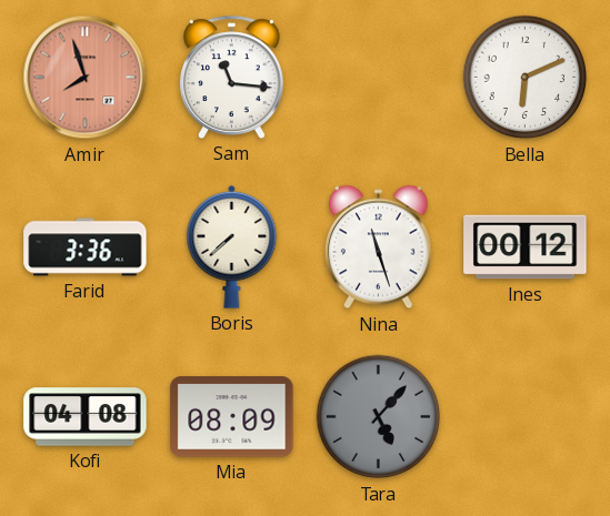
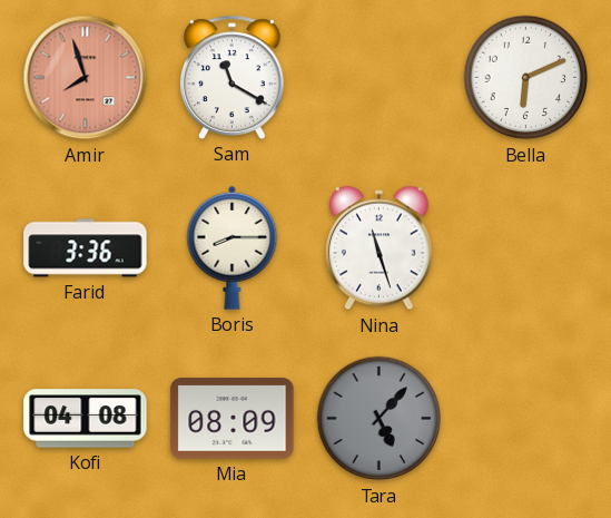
Sam: 11:16 -> 11:20
Boris: 7:38 -> 8:15
Ines: 00:12 -> none
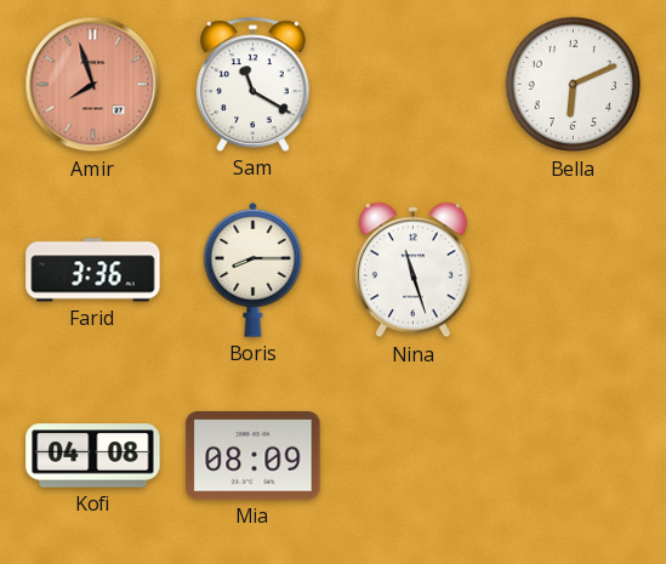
Tara: 5:07 -> none
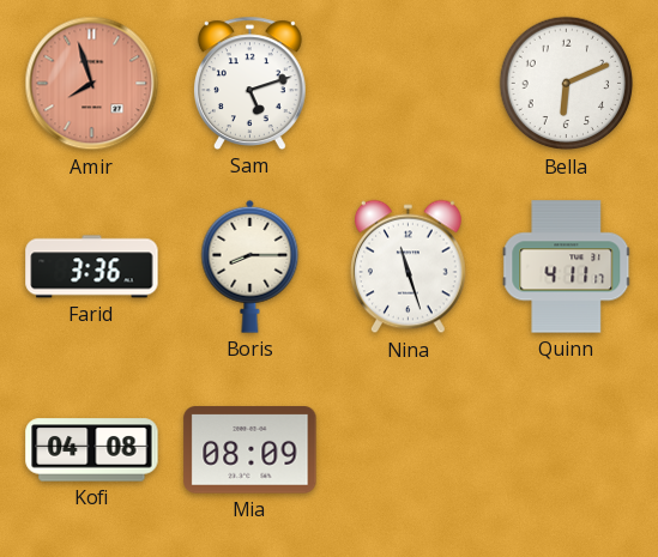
Sam: 11:20 -> 5:12
Quinn: none -> 4:11
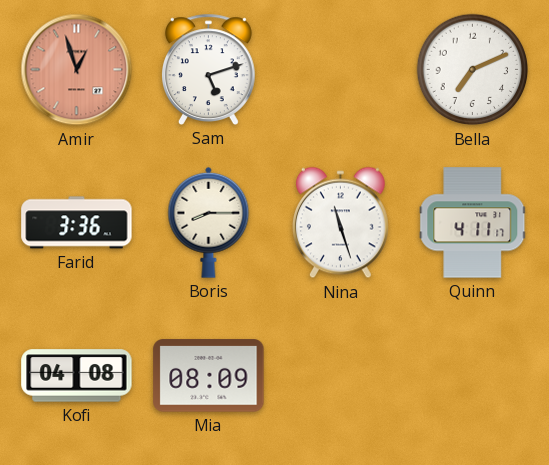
Amir: 7:57 -> 12:57
Bella: 6:11 -> 7:11
